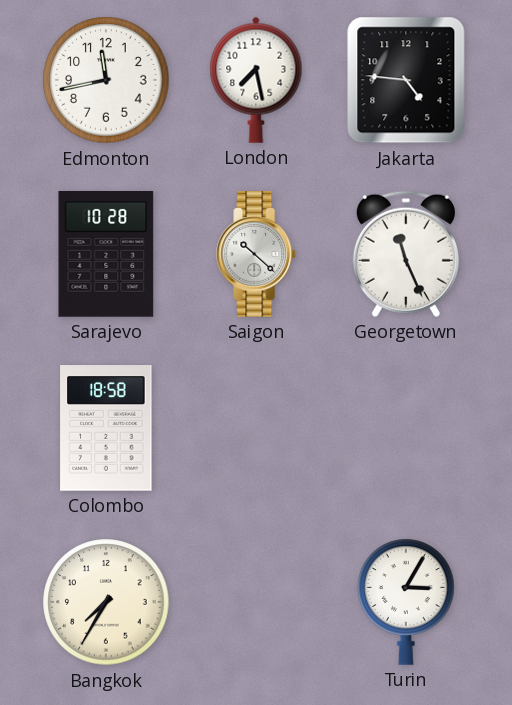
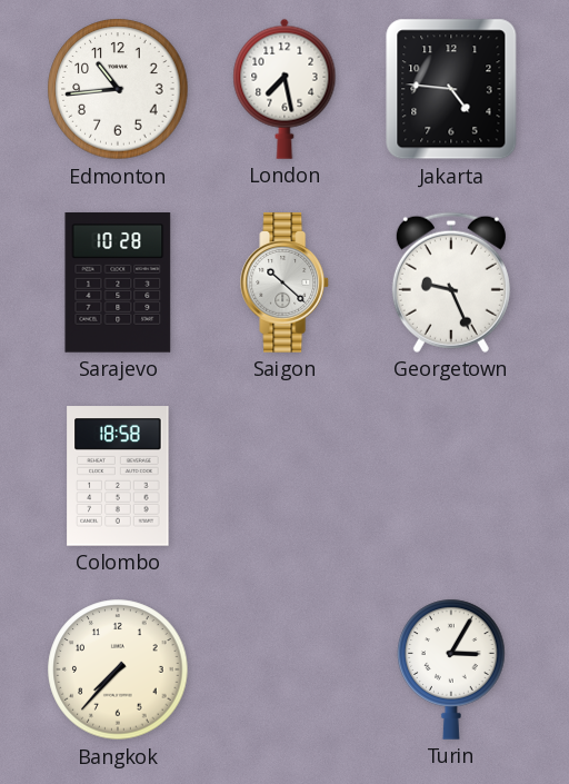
Edmonton: 11:43 -> 10:44
Georgetown: 11:26 -> 9:26
Bangkok: 7:35 -> 7:37
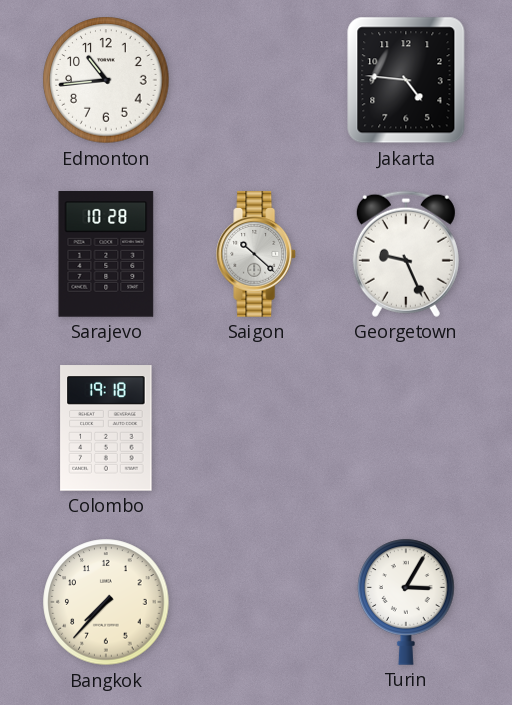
London: 7:28 -> none
Colombo: 18:58 -> 19:18
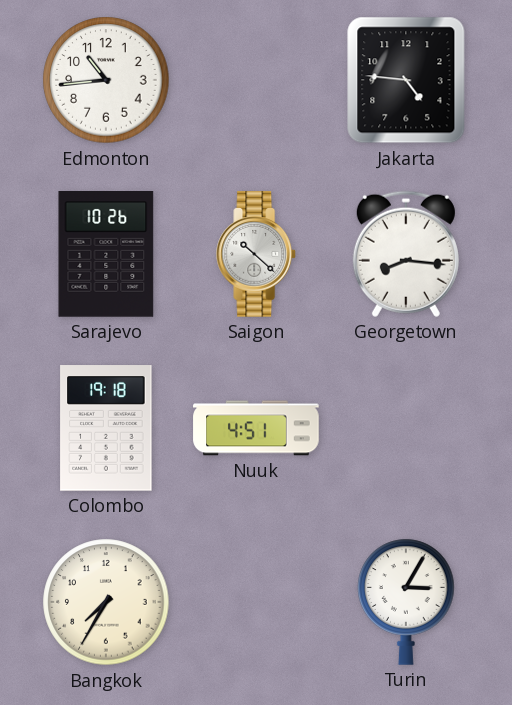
Sarajevo: 10:28 -> 10:26
Georgetown: 9:26 -> 8:16
Nuuk: none -> 4:51
Bangkok: 7:37 -> 7:35
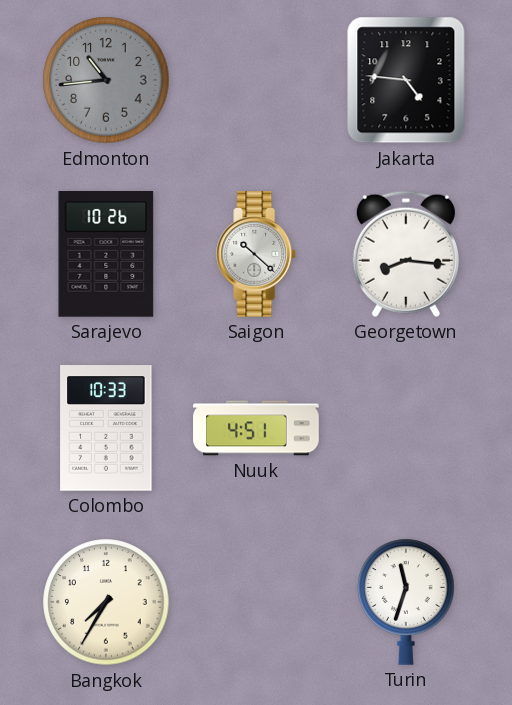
Edmonton dial: white -> grey
Colombo: 19:18 -> 10:33
Turin: 3:05 -> 11:33
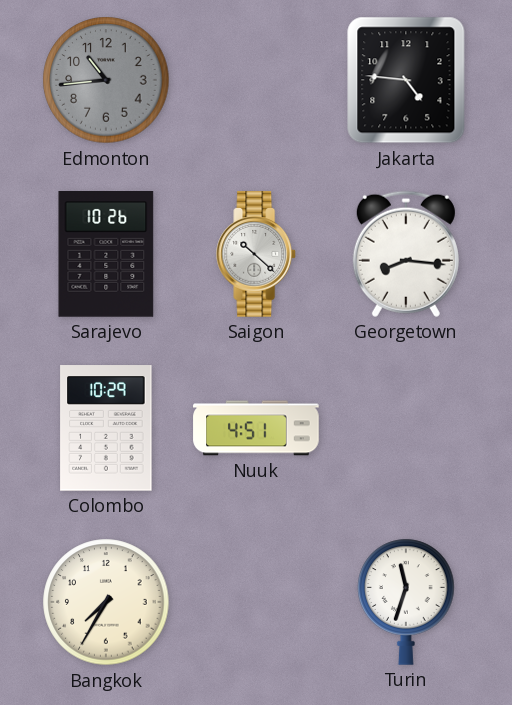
Colombo: 10:33 -> 10:29
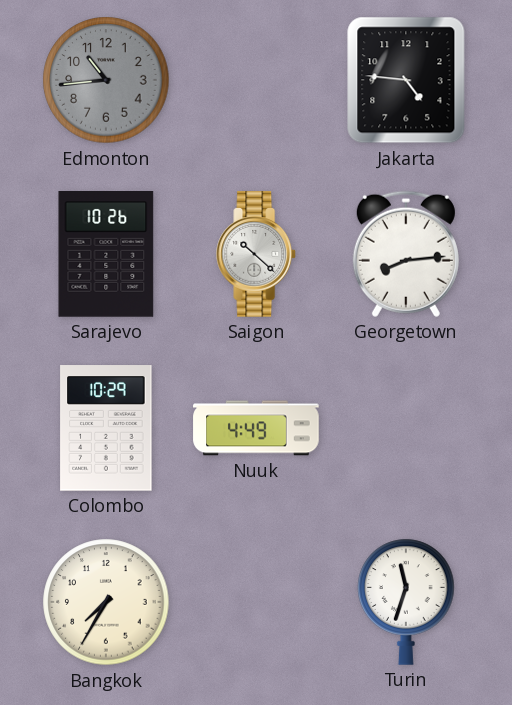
Georgetown: 8:16 -> 8:14
Nuuk: 4:51 -> 4:49
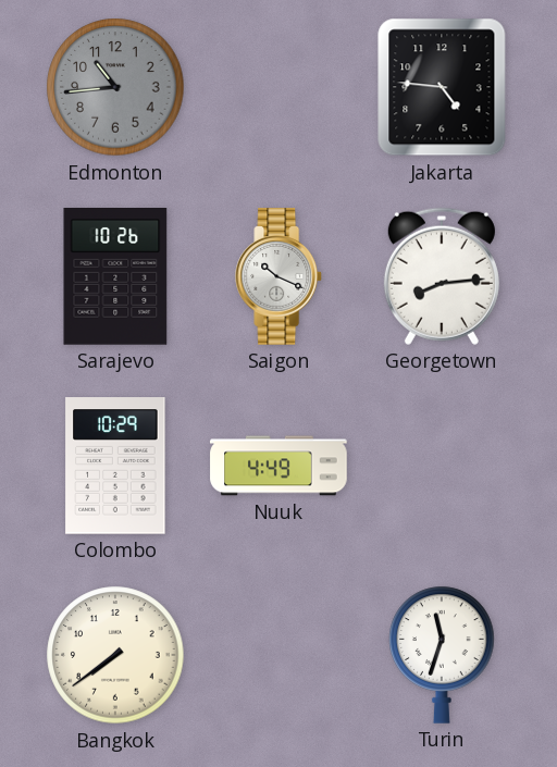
Saigon: 10:22 -> 10:19
Bangkok: 7:35 -> 7:39
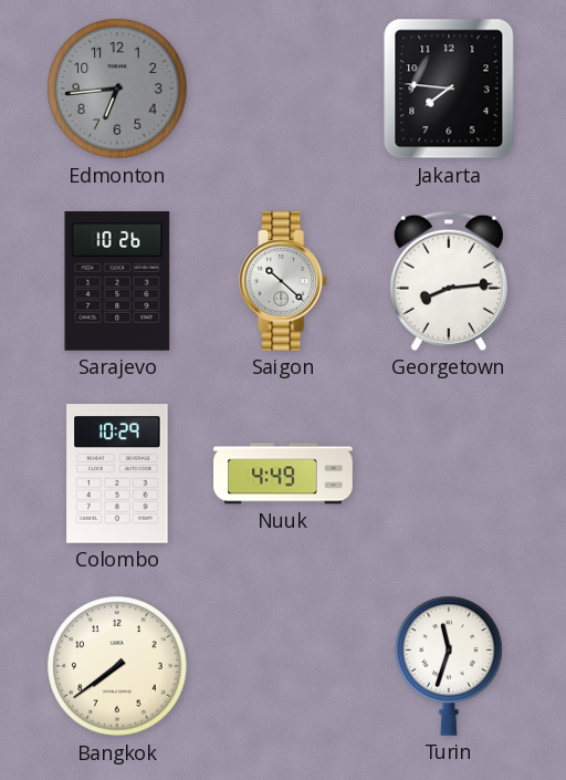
Edmonton: 10:44 -> 6:44
Jakarta: 4:46 -> 7:46
Saigon: 10:19 -> 10:22
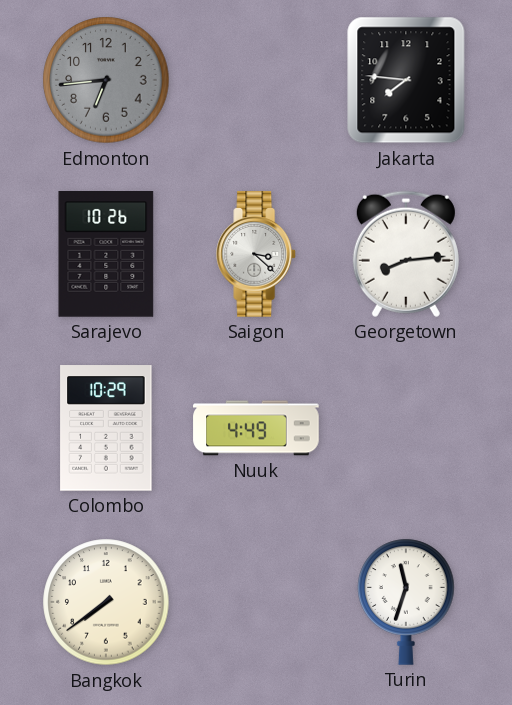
Saigon: 10:22 -> 3:22
